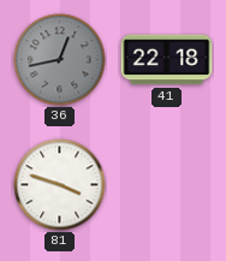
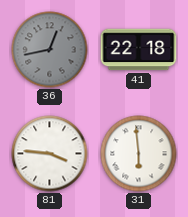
81: 3:48 -> 3:46
31: none -> 5:59
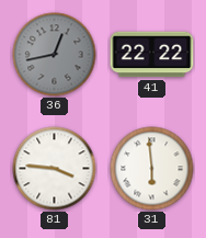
41: 22:18 -> 22:22
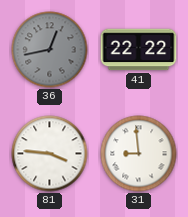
31: 5:59 -> 8:59
